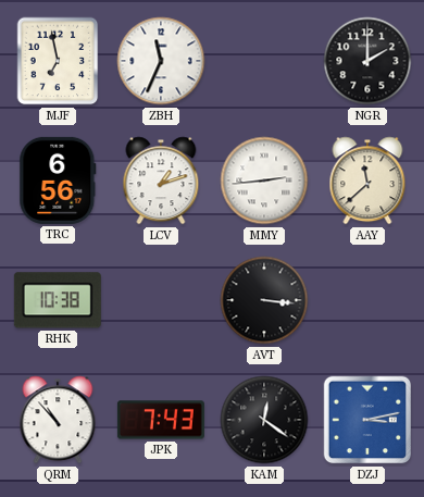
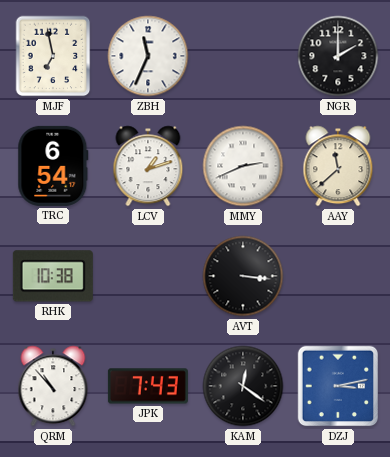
TRC: 6:56 -> 6:54
MMY: 2:44 -> 2:41
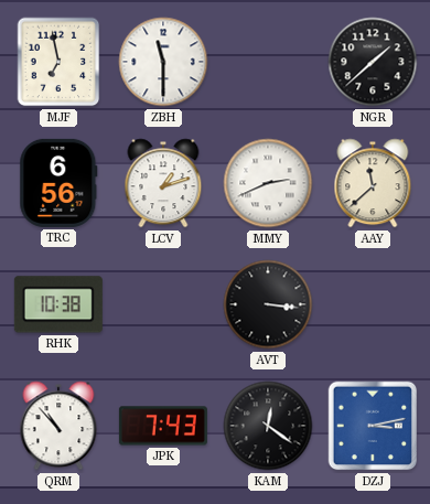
ZBH: 11:34 -> 11:30
NGR: 2:00 -> 1:38
TRC: 6:54 -> 6:56
